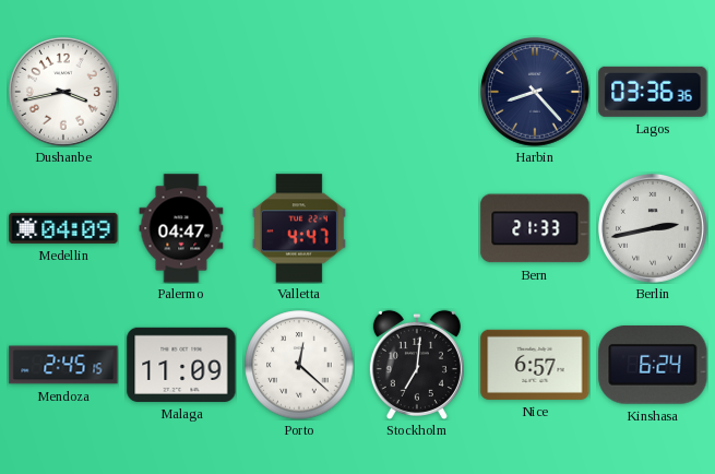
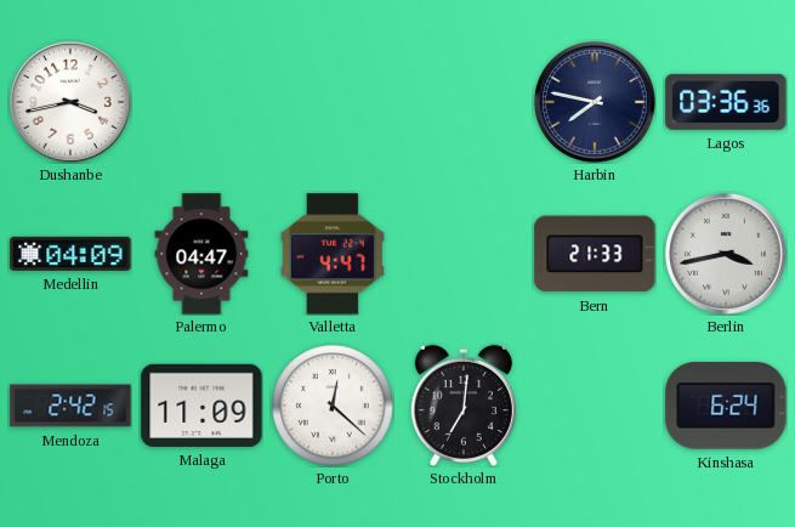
Harbin: 8:23 -> 7:47
Berlin: 2:43 -> 3:43
Mendoza: 2:45 -> 2:42
Nice: 6:57 -> none
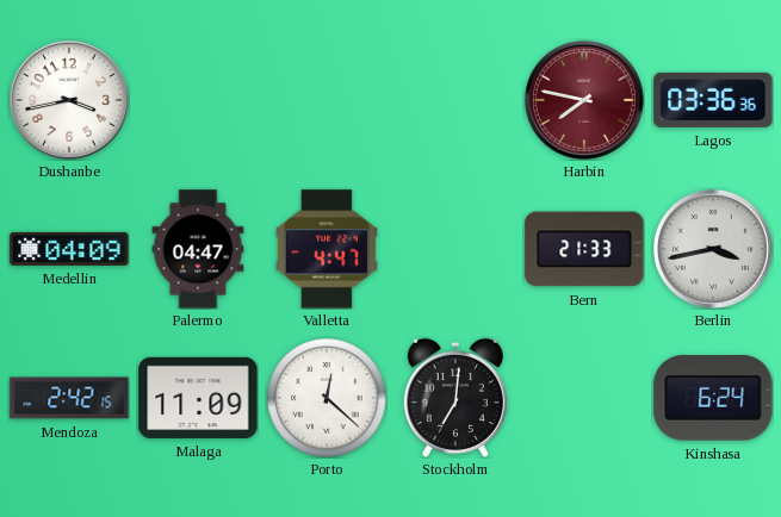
Harbin dial: navy -> burgundy
